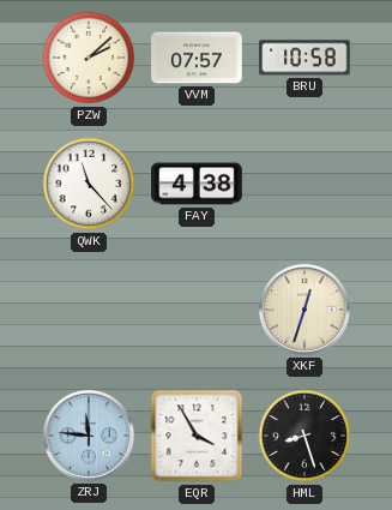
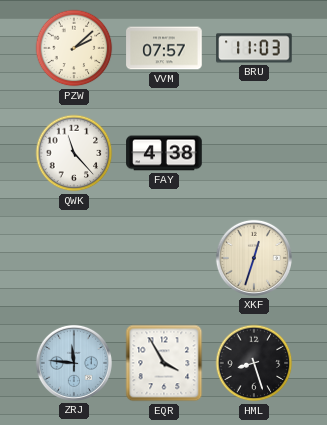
BRU: 10:58 -> 11:03
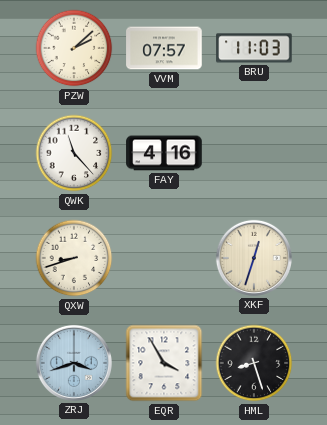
FAY: 4:38 -> 4:16
QXW: none -> 8:42
ZRJ: 11:46 -> 3:42
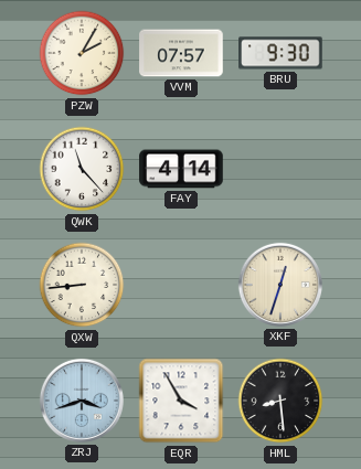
PZW: 2:08 -> 2:05
BRU: 11:03 -> 9:30
FAY: 4:16 -> 4:14
QXW: 8:42 -> 8:44
HML: 8:27 -> 8:29
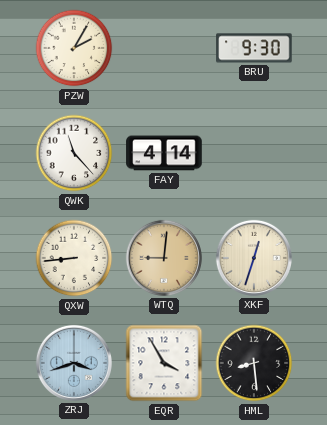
VVM: 07:57 -> none
WTQ: none -> 9:01
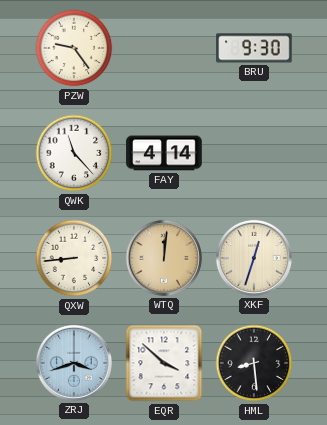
PZW: 2:05 -> 9:24
WTQ: 9:01 -> 12:01
EQR: 3:55 -> 3:52
